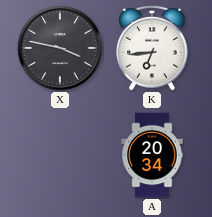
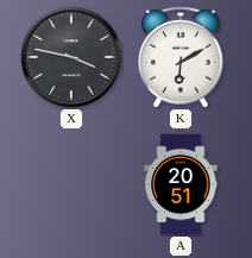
K: 6:44 -> 6:10
A: 20:34 -> 20:51
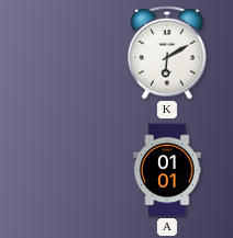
X: 3:47 -> none
A: 20:51 -> 01:01
